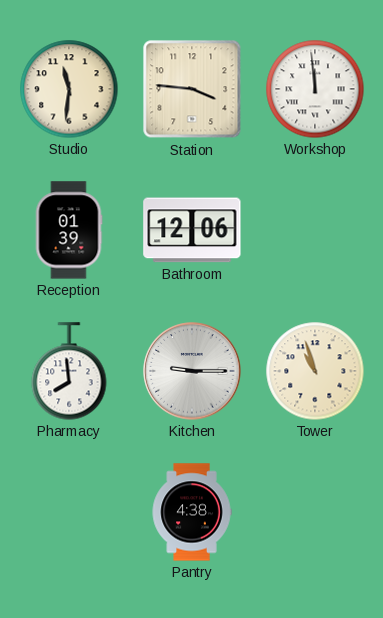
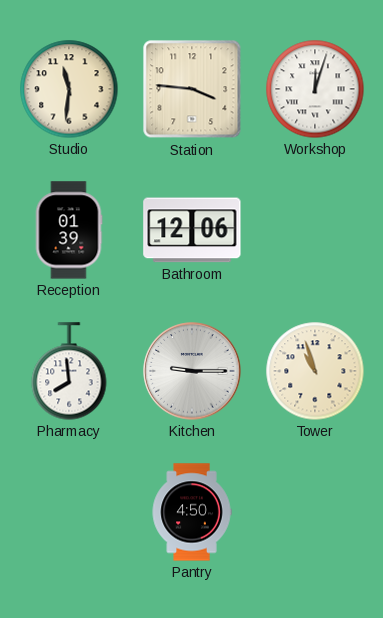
Workshop: 11:59 -> 12:03
Pantry: 4:38 -> 4:50
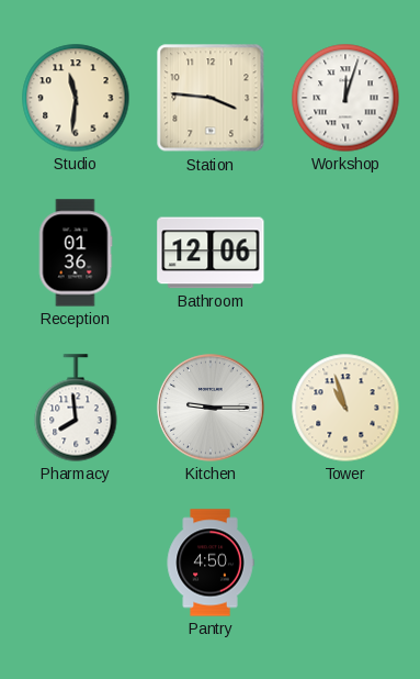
Reception: 01:39 -> 01:36
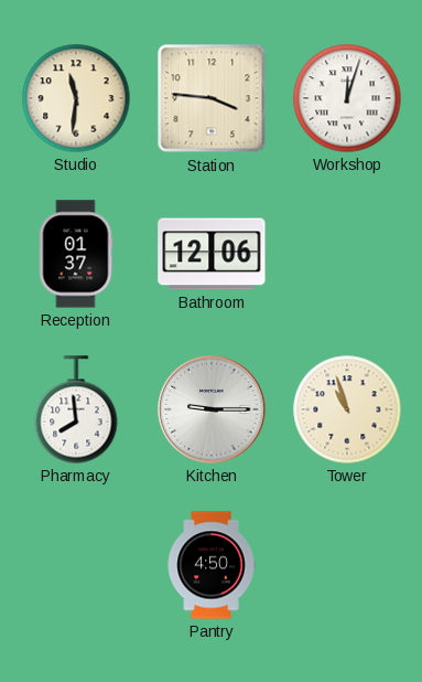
Reception: 01:36 -> 01:37
